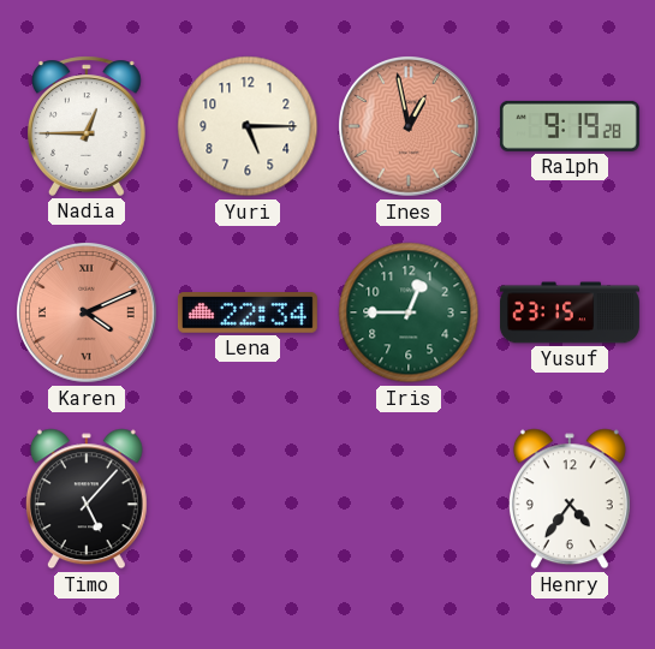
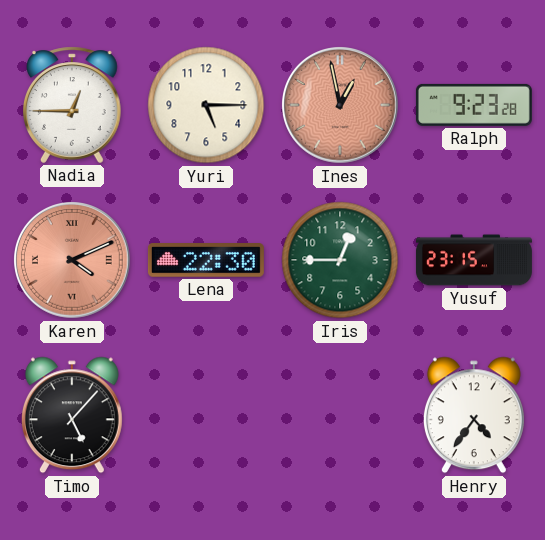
Ralph: 9:19 -> 9:23
Lena: 22:34 -> 22:30
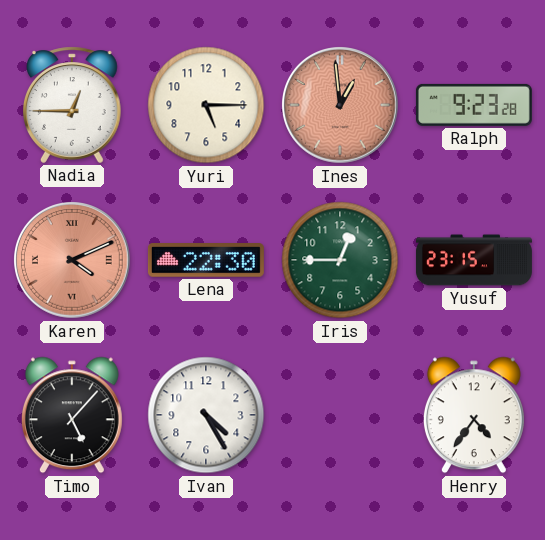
Ines: 12:58 -> 12:59
Ivan: none -> 4:25
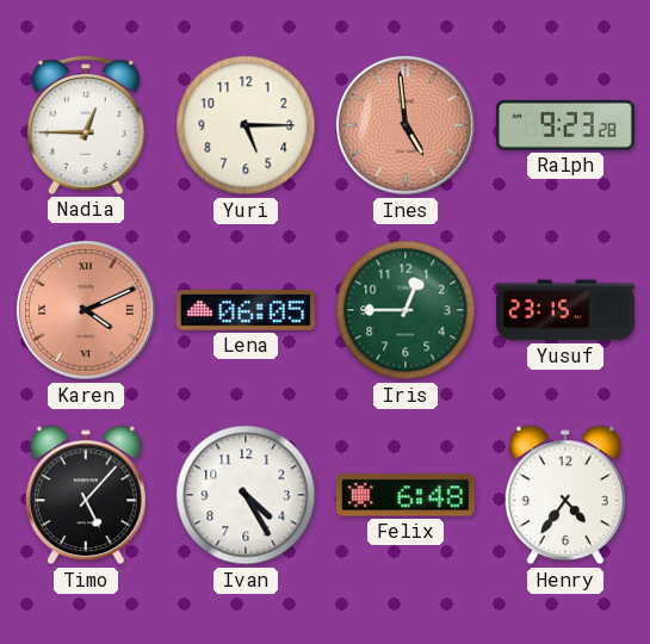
Ines: 12:59 -> 4:59
Lena: 22:30 -> 06:05
Felix: none -> 6:48
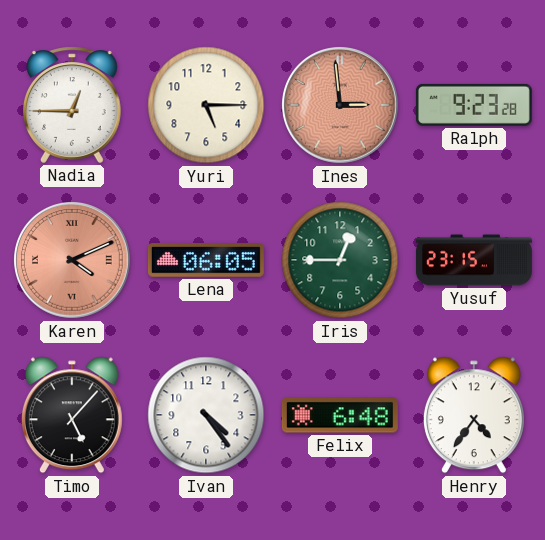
Ines: 4:59 -> 2:59
Ivan: 4:25 -> 4:24
